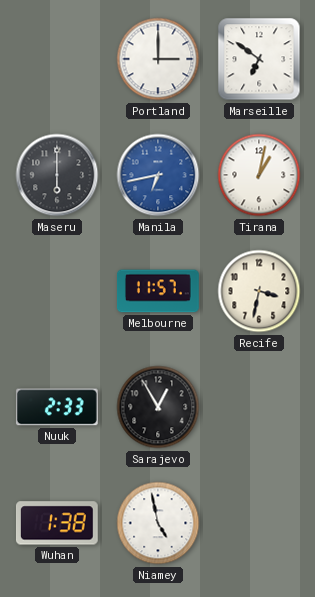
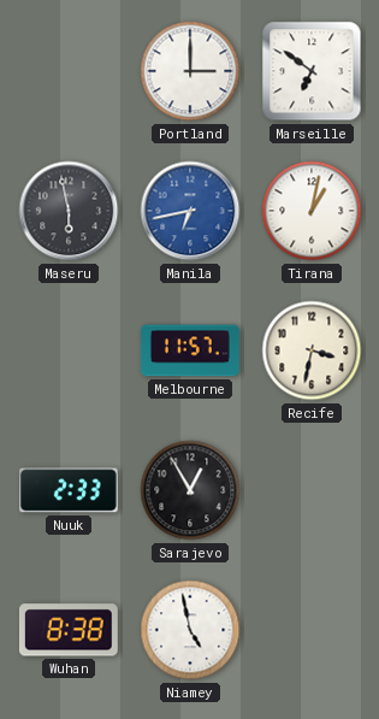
Maseru: 6:00 -> 5:58
Wuhan: 1:38 -> 8:38
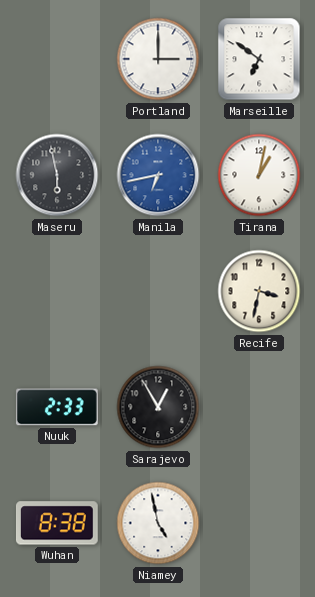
Melbourne: 11:57 -> none
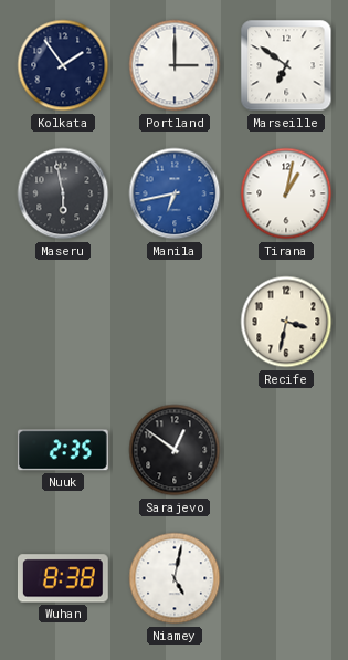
Kolkata: none -> 1:54
Nuuk: 2:33 -> 2:35
Sarajevo: 12:55 -> 12:51
Niamey: 4:58 -> 5:02
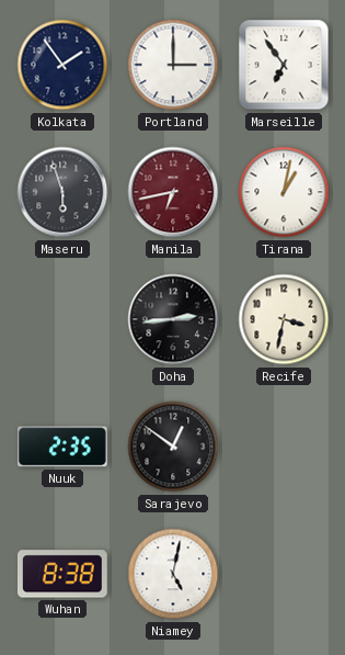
Marseille: 6:51 -> 6:54
Maseru: 5:58 -> 5:57
Manila dial: blue -> burgundy
Doha: none -> 2:44
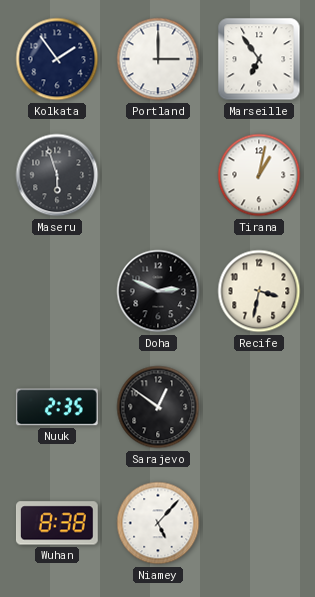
Manila: 6:43 -> none
Doha: 2:44 -> 2:49
Niamey: 5:02 -> 5:07
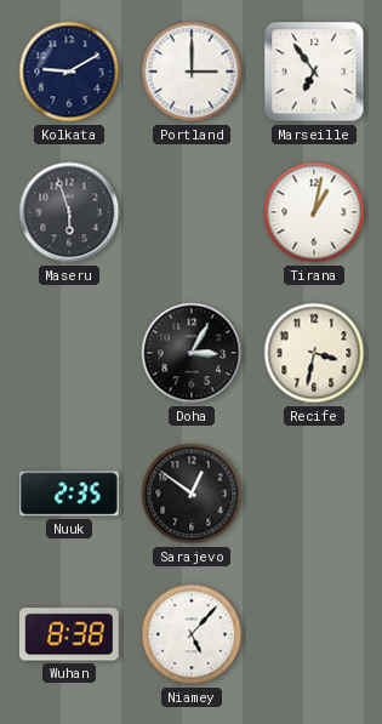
Kolkata: 1:54 -> 9:10
Doha: 2:49 -> 3:05
